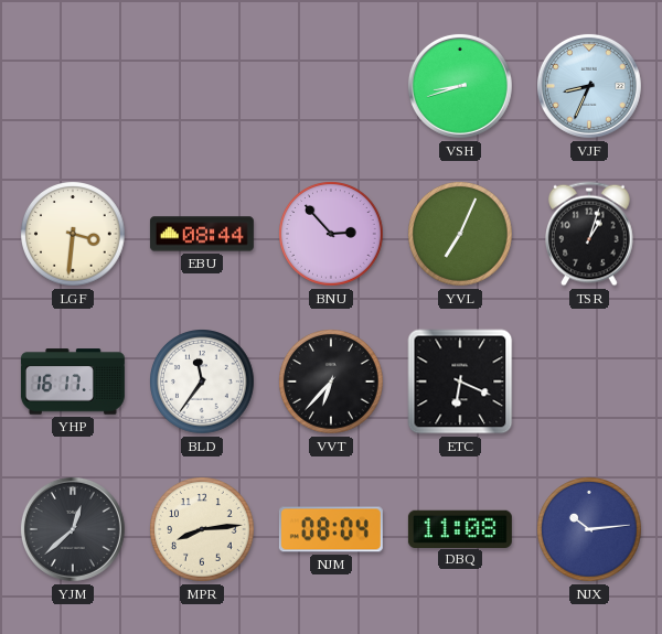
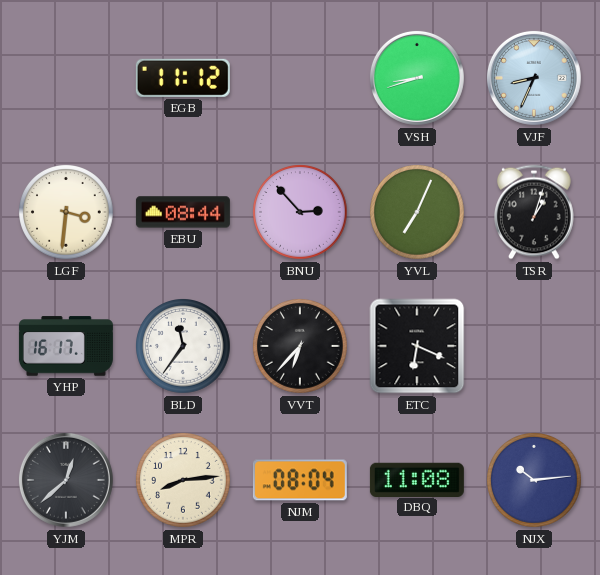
EGB: none -> 11:12
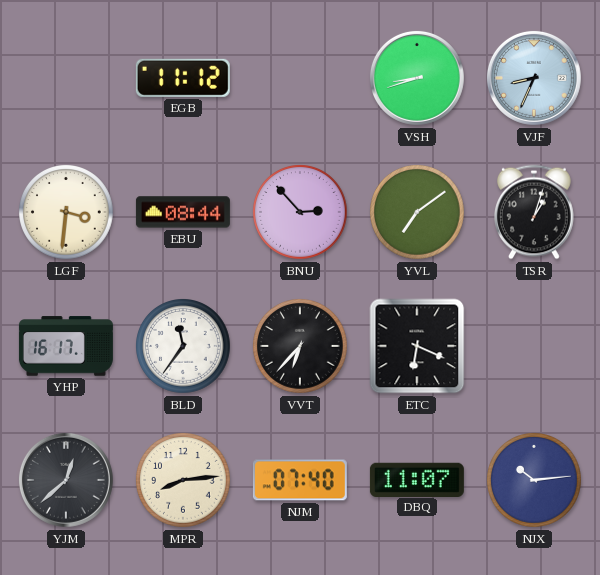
YVL: 7:04 -> 7:09
NJM: 08:04 -> 07:40
DBQ: 11:08 -> 11:07
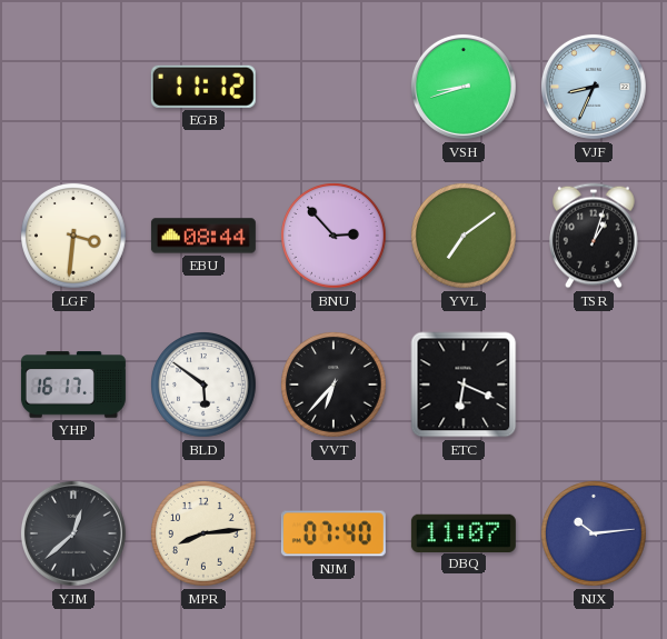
BLD: 11:36 -> 5:51
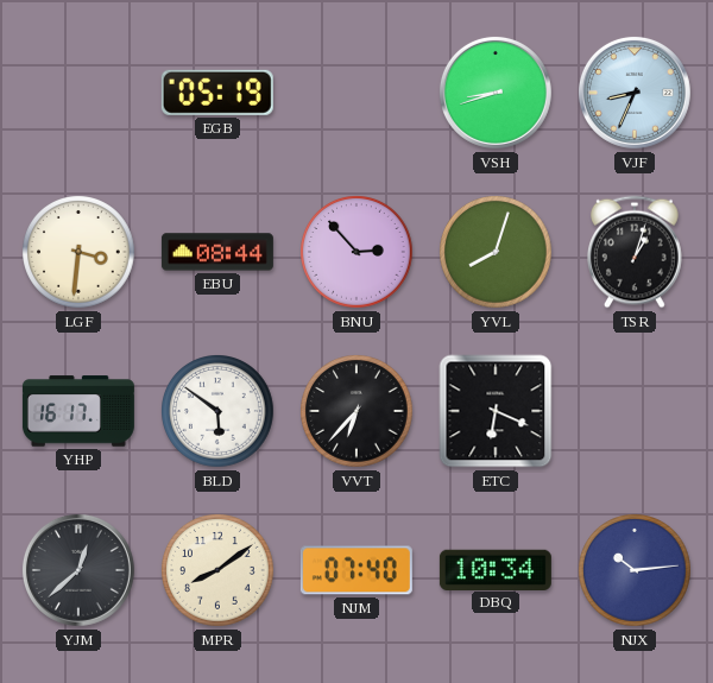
EGB: 11:12 -> 05:19
YVL: 7:09 -> 8:03
MPR: 8:14 -> 8:09
DBQ: 11:07 -> 10:34
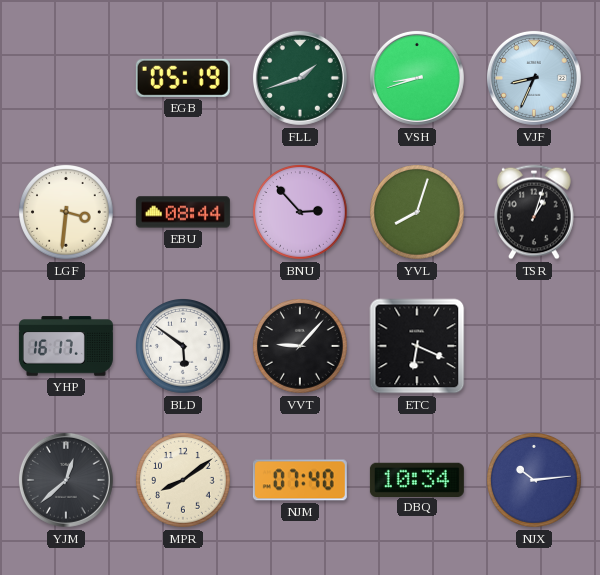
FLL: none -> 1:42
VVT: 6:37 -> 9:07
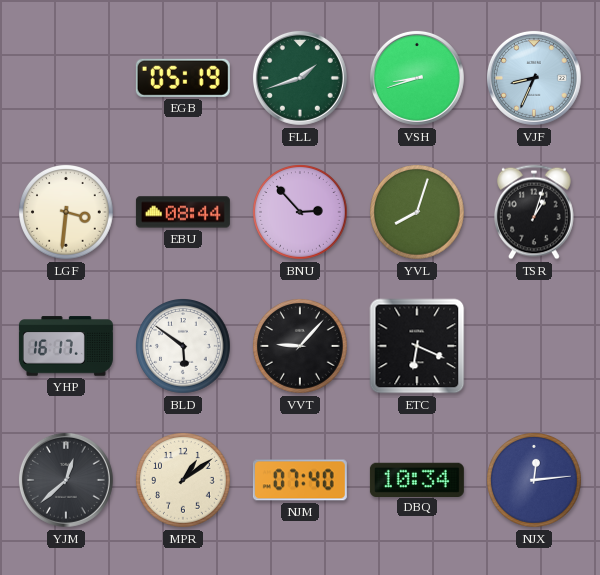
MPR: 8:09 -> 1:09
NJX: 10:14 -> 12:14
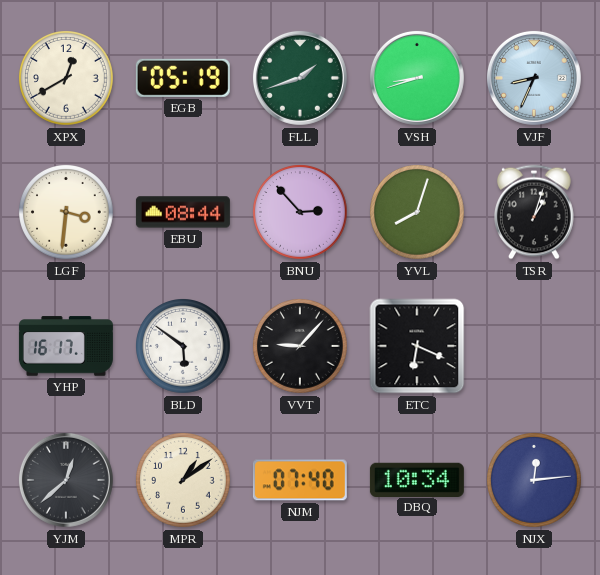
XPX: none -> 12:40
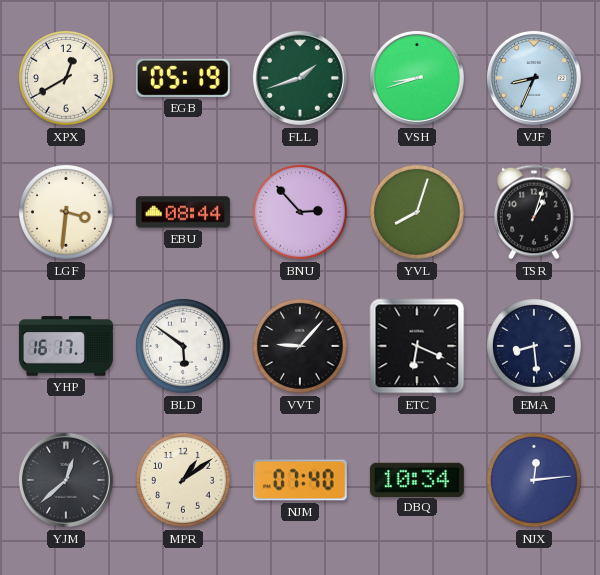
EMA: none -> 8:29
